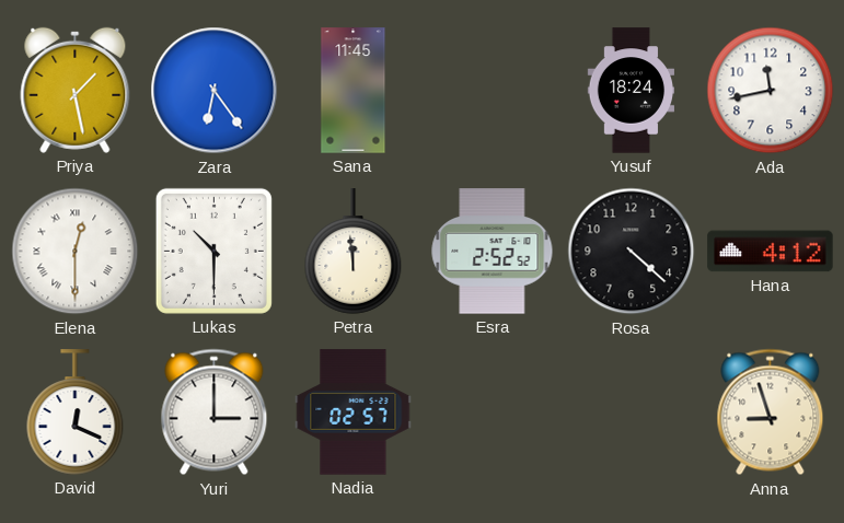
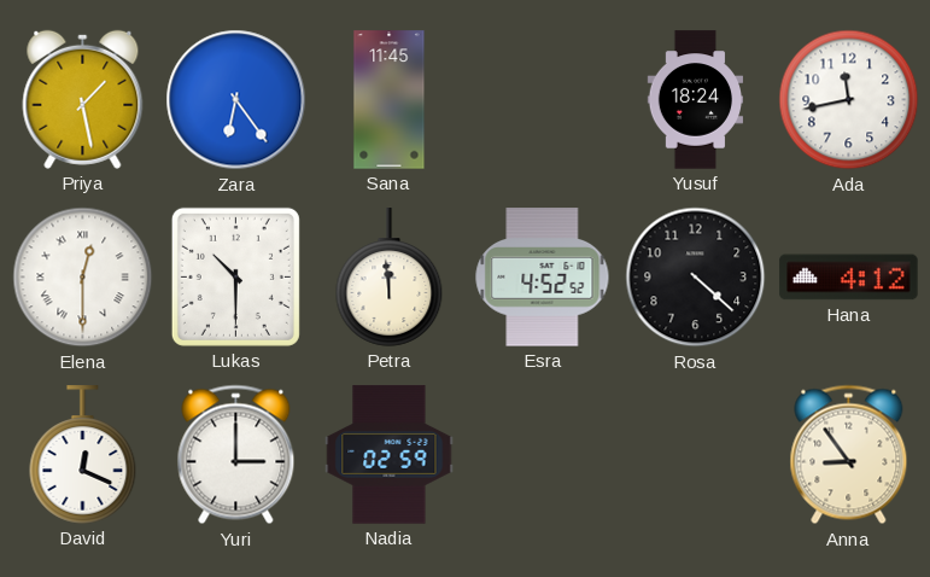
Esra: 2:52 -> 4:52
Nadia: 02:57 -> 02:59
Anna: 8:57 -> 8:54
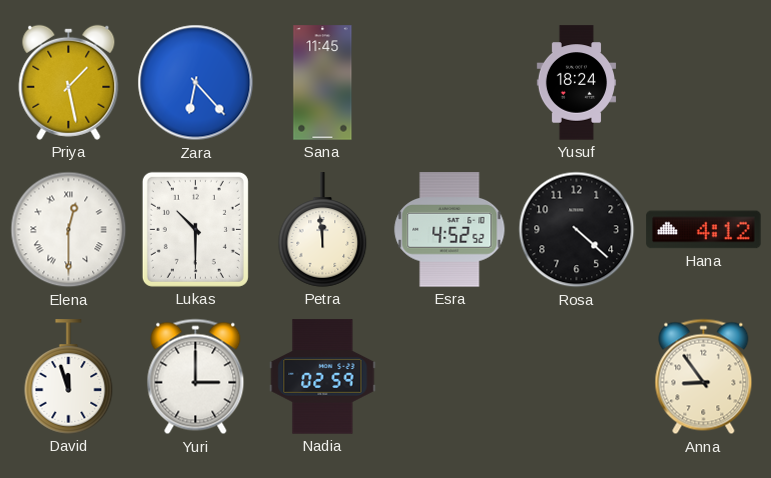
Zara: 6:24 -> 6:23
Ada: 11:43 -> none
David: 12:19 -> 11:57
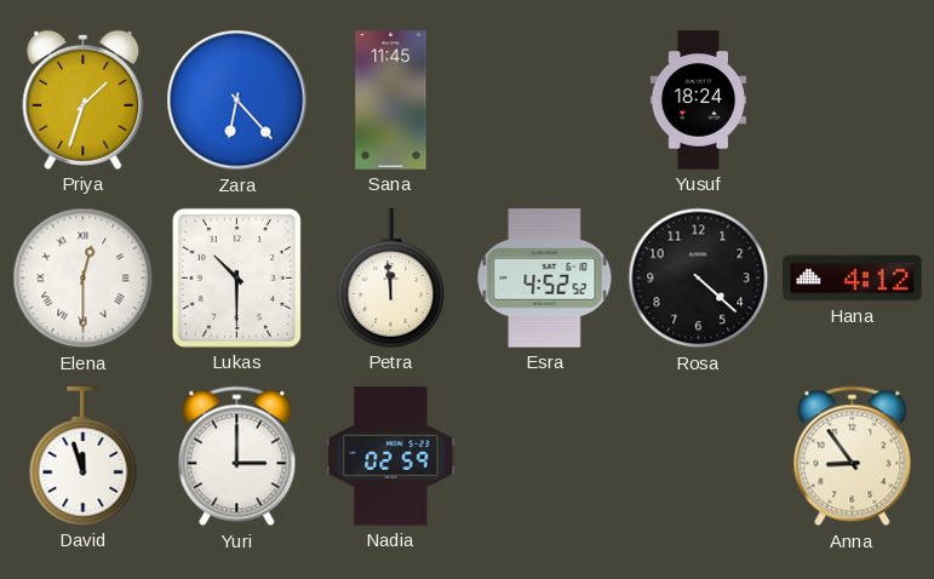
Priya: 1:28 -> 1:33
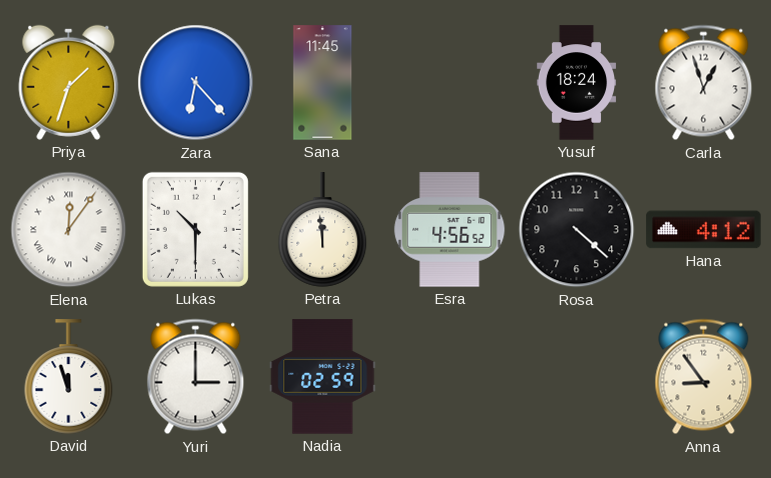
Carla: none -> 12:57
Elena: 12:30 -> 12:06
Esra: 4:52 -> 4:56
